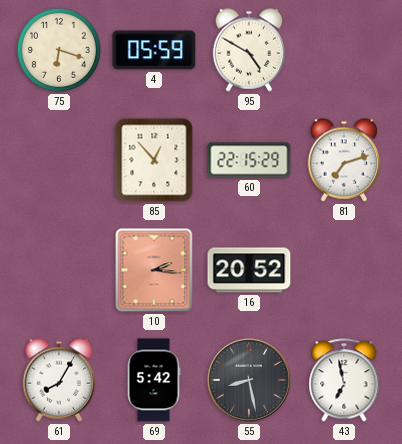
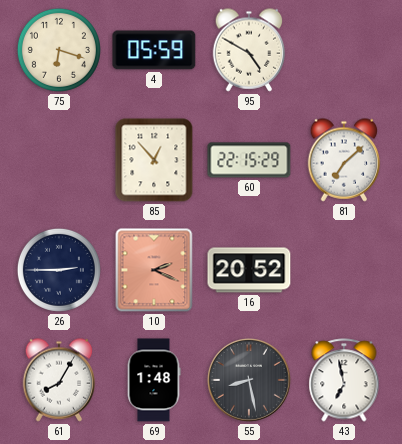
81: 7:12 -> 7:08
26: none -> 2:45
10: 2:16 -> 2:19
69: 5:42 -> 1:48
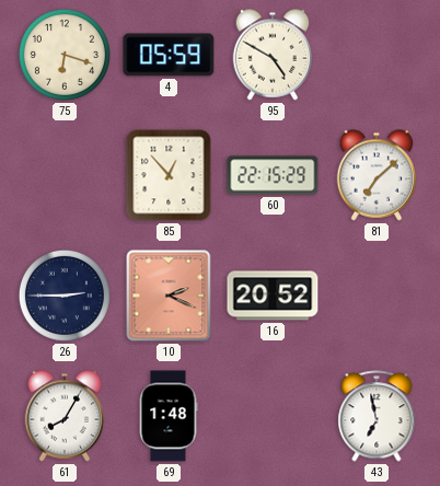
55: 8:28 -> none
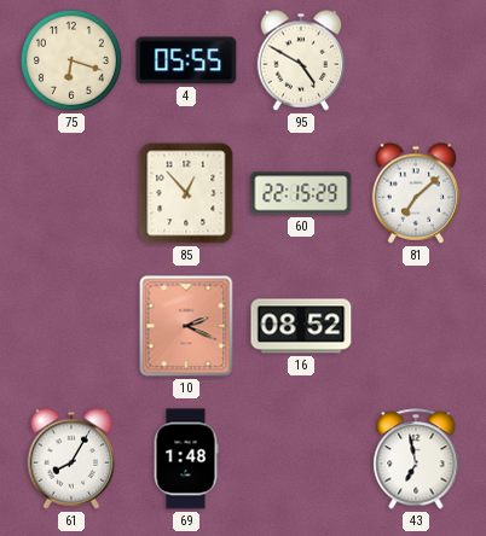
4: 05:59 -> 05:55
26: 2:45 -> none
16: 20:52 -> 08:52
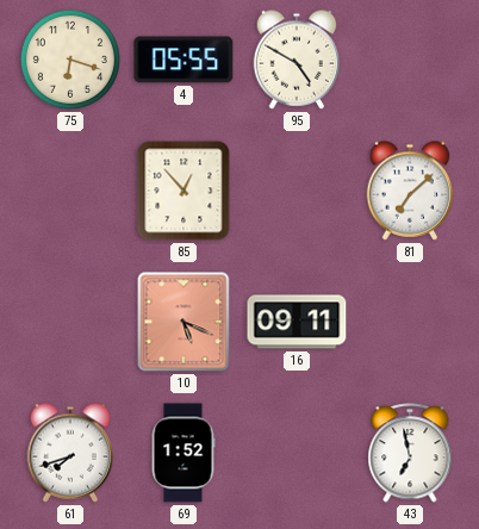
60: 22:15 -> none
10: 2:19 -> 5:19
16: 08:52 -> 09:11
61: 8:05 -> 7:42
69: 1:48 -> 1:52
